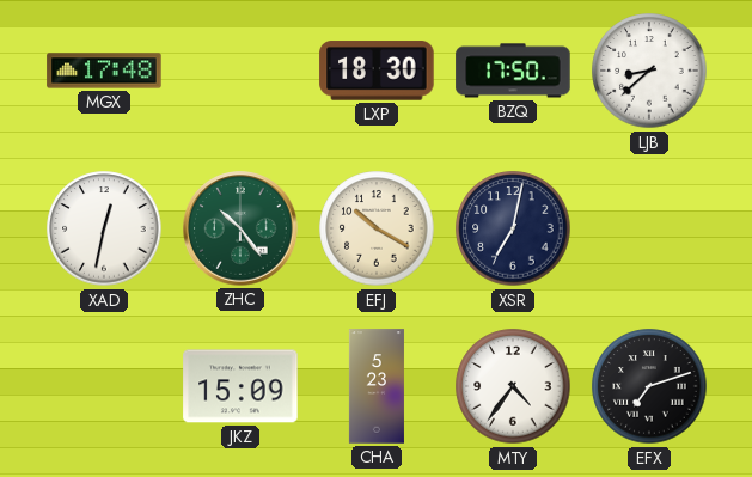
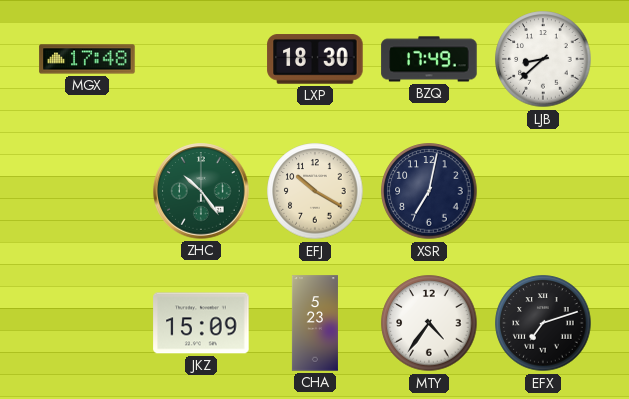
BZQ: 17:50 -> 17:49
XAD: 12:32 -> none
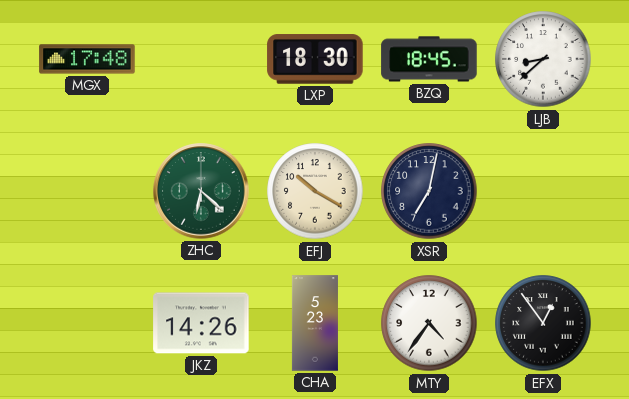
BZQ: 17:49 -> 18:45
ZHC: 10:24 -> 6:22
JKZ: 15:09 -> 14:26
EFX: 7:12 -> 12:54
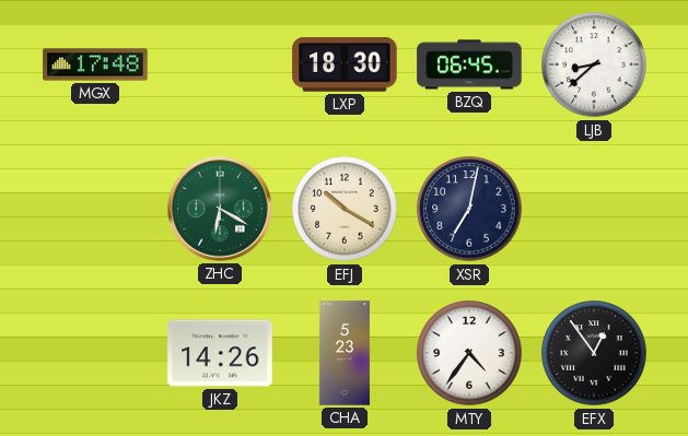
BZQ: 18:45 -> 06:45
ZHC: 6:22 -> 6:20
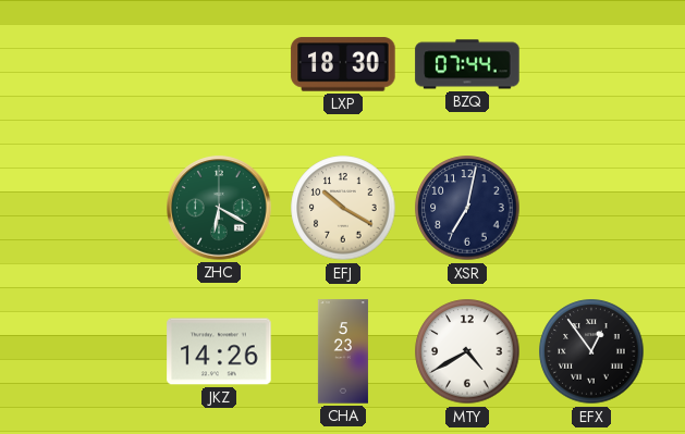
MGX: 17:48 -> none
BZQ: 06:45 -> 07:44
LJB: 8:38 -> none
MTY: 4:36 -> 4:40
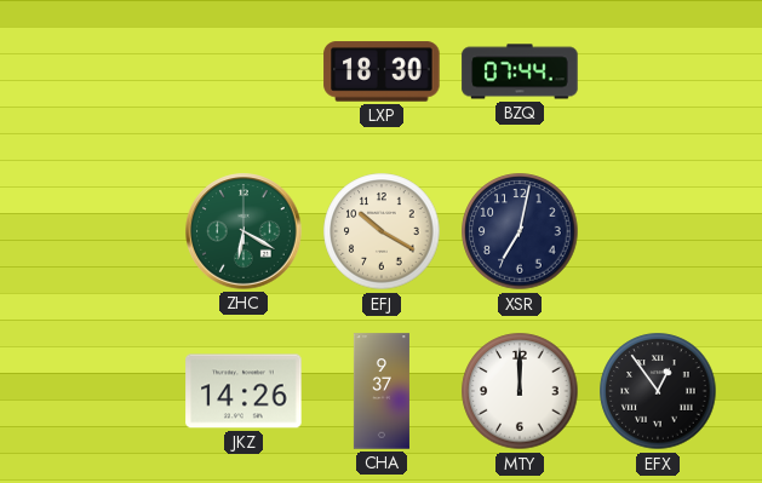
CHA: 5:23 -> 9:37
MTY: 4:40 -> 12:00
